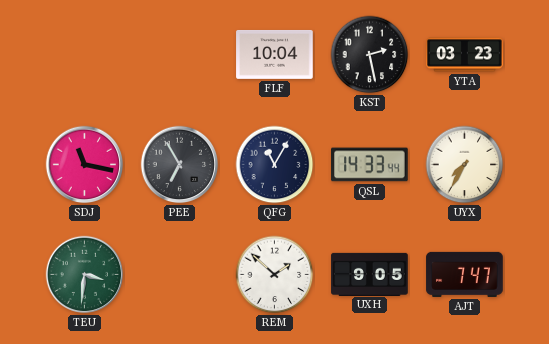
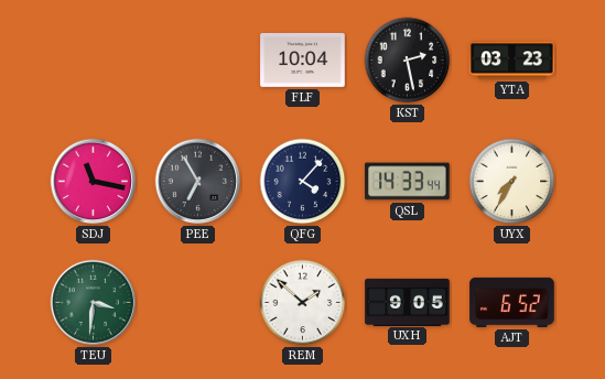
QFG: 11:05 -> 4:07
AJT: 7:47 -> 6:52
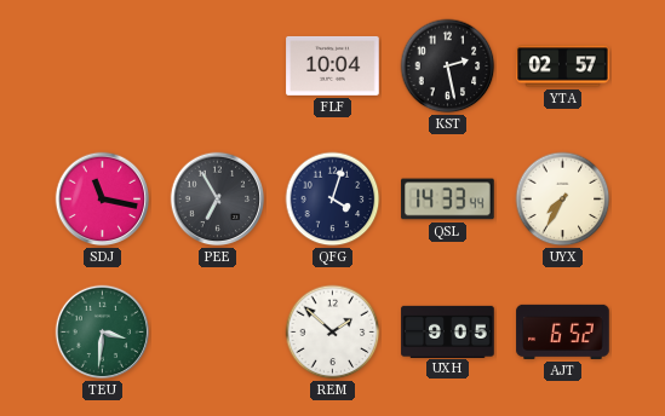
YTA: 03:23 -> 02:57
QFG: 4:07 -> 4:03
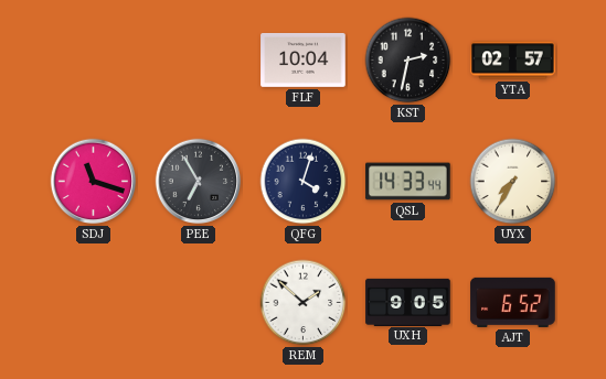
KST: 2:28 -> 2:32
SDJ: 11:17 -> 11:18
TEU: 3:31 -> none
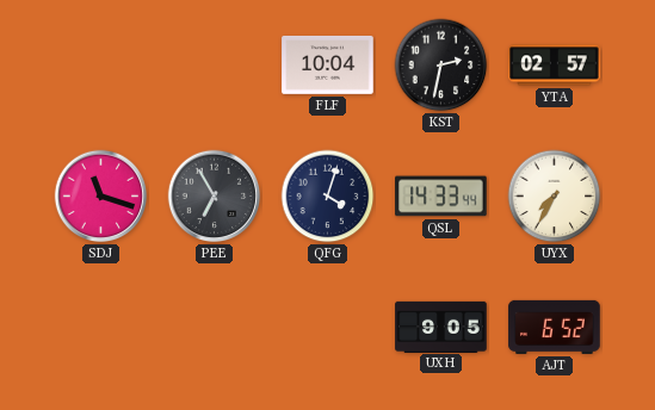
REM: 1:52 -> none
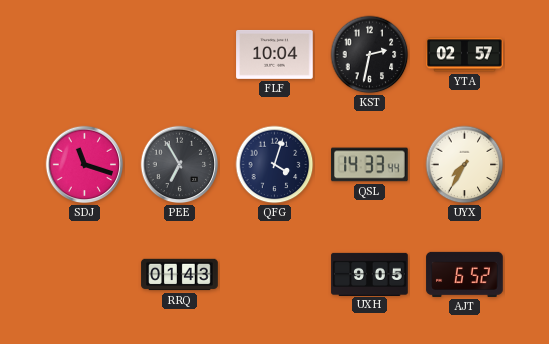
RRQ: none -> 01:43
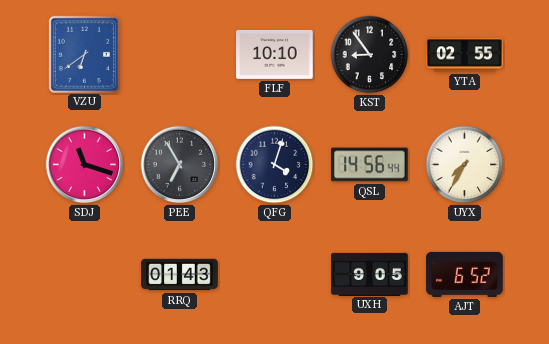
VZU: none -> 6:39
FLF: 10:04 -> 10:10
KST: 2:32 -> 8:54
YTA: 02:57 -> 02:55
QSL: 14:33 -> 14:56
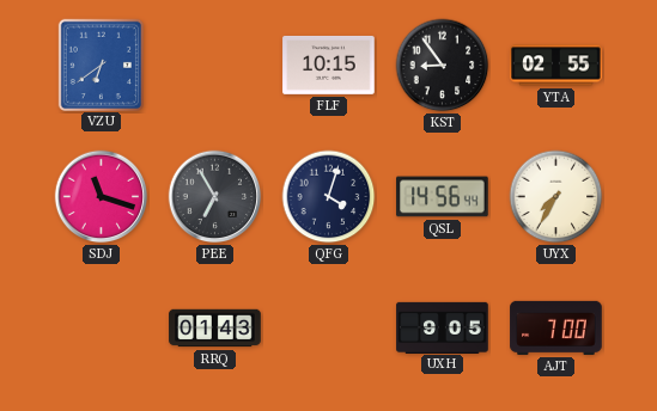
FLF: 10:10 -> 10:15
AJT: 6:52 -> 7:00
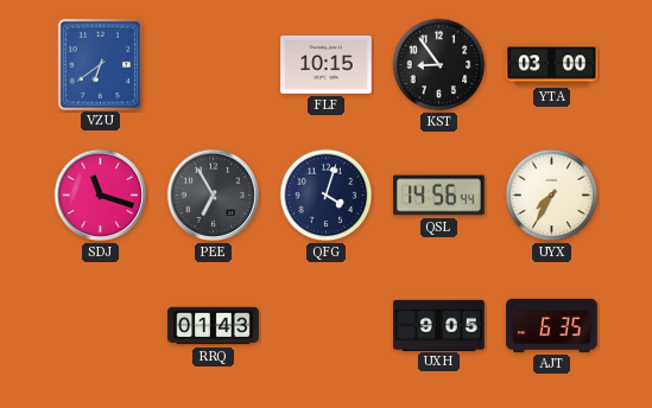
YTA: 02:55 -> 03:00
AJT: 7:00 -> 6:35
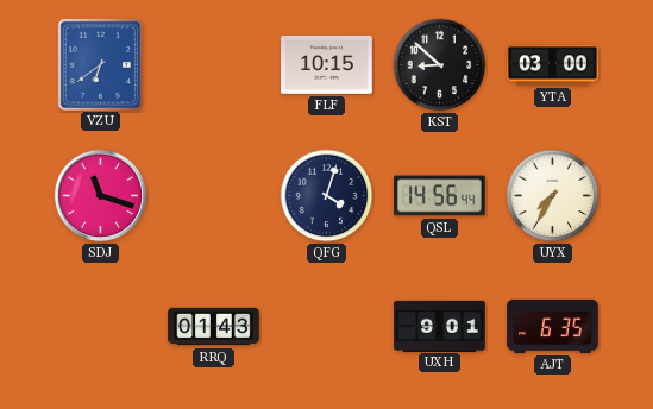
KST: 8:54 -> 8:52
PEE: 6:55 -> none
UXH: 9:05 -> 9:01
